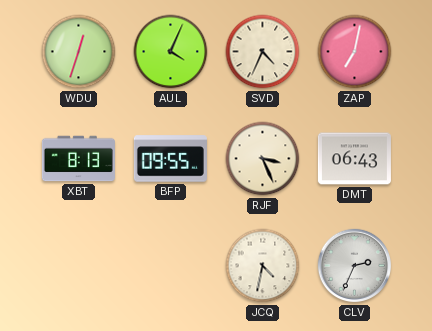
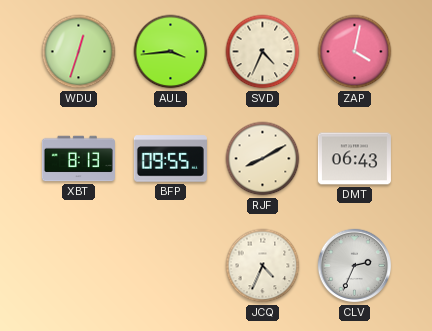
AUL: 4:04 -> 3:44
ZAP: 7:02 -> 4:02
RJF: 3:26 -> 8:10
JCQ: 4:32 -> 4:34
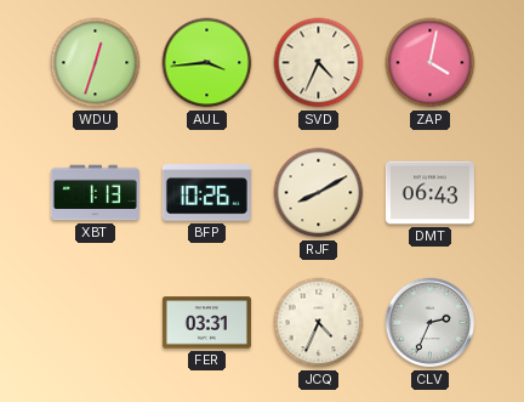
XBT: 8:13 -> 1:13
BFP: 09:55 -> 10:26
FER: none -> 03:31
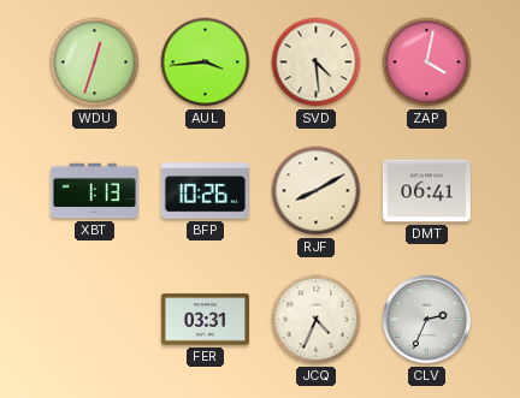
SVD: 4:34 -> 4:29
DMT: 06:43 -> 06:41
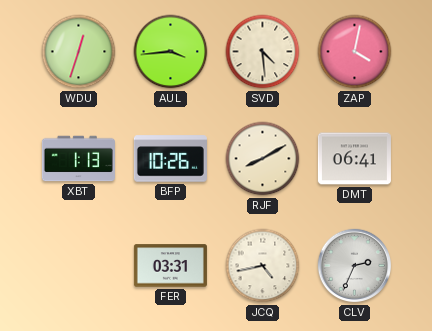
JCQ: 4:34 -> 4:43
